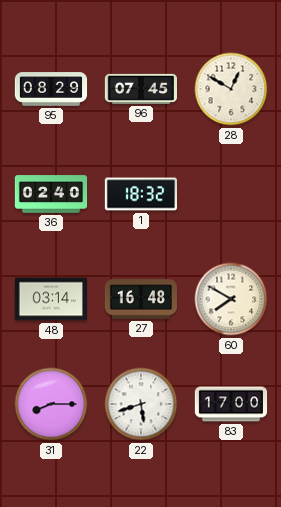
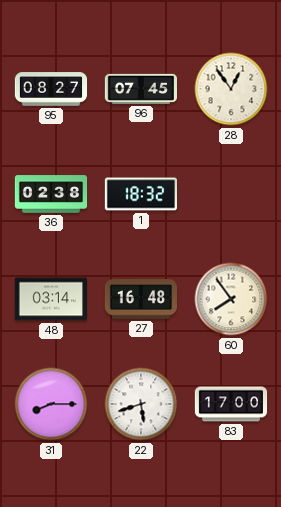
95: 08:29 -> 08:27
28: 12:50 -> 12:54
36: 02:40 -> 02:38
60: 7:50 -> 7:54
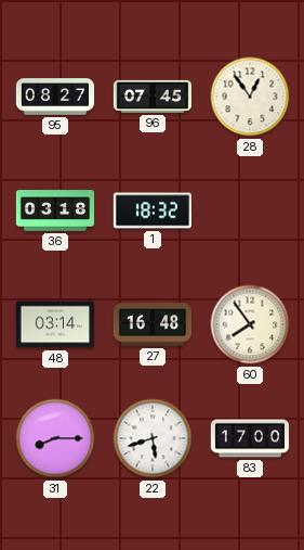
36: 02:38 -> 03:18
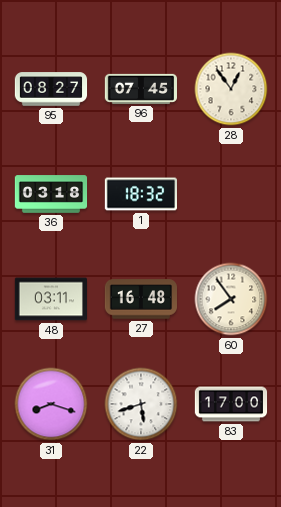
48: 03:14 -> 03:11
31: 8:15 -> 8:18
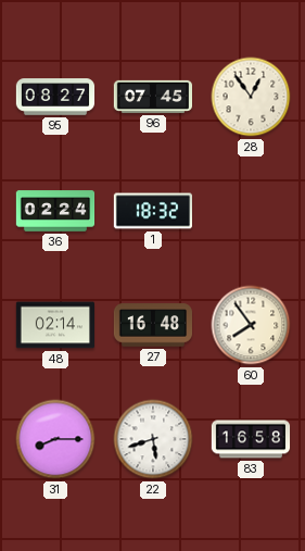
36: 03:18 -> 02:24
48: 03:11 -> 02:14
31: 8:18 -> 8:15
83: 17:00 -> 16:58
